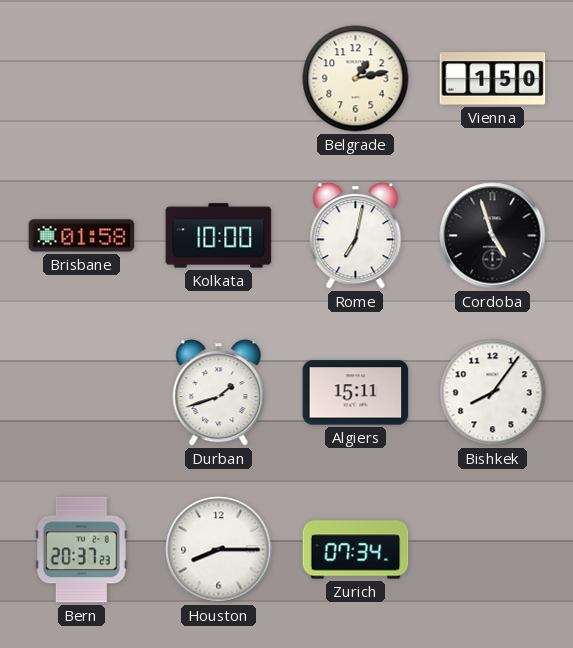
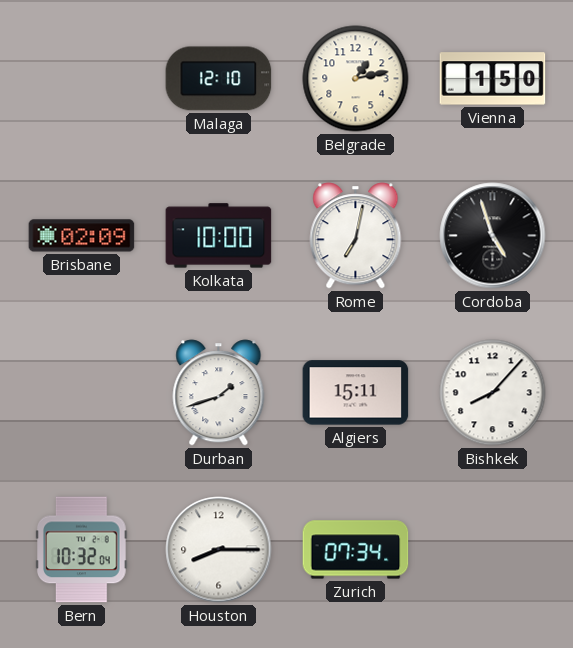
Malaga: none -> 12:10
Brisbane: 01:58 -> 02:09
Bishkek: 8:06 -> 8:07
Bern: 20:37 -> 10:32
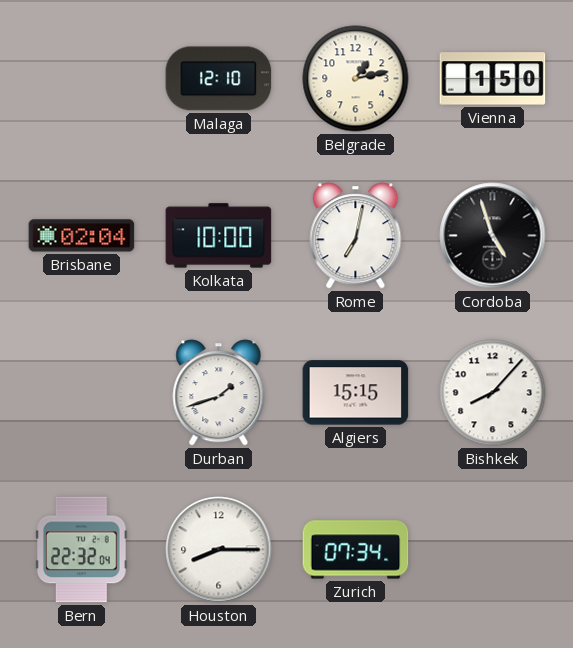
Brisbane: 02:09 -> 02:04
Algiers: 15:11 -> 15:15
Bern: 10:32 -> 22:32
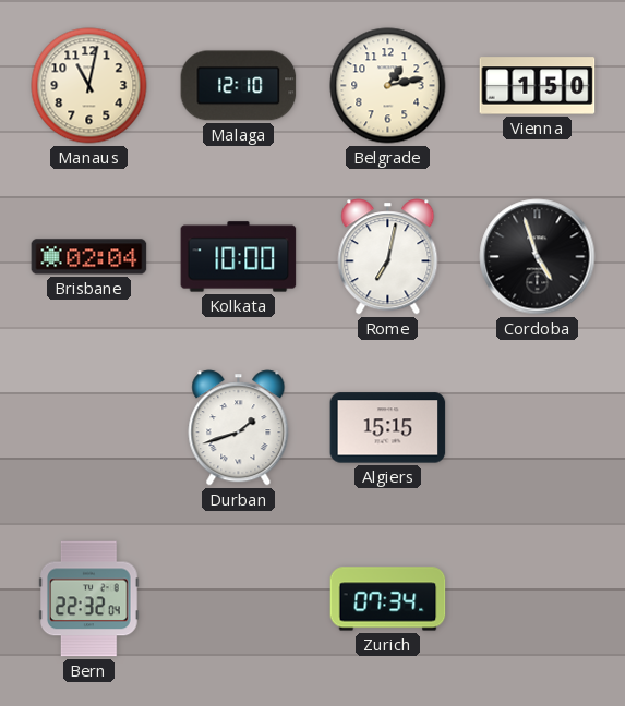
Manaus: none -> 11:02
Bishkek: 8:07 -> none
Houston: 8:15 -> none
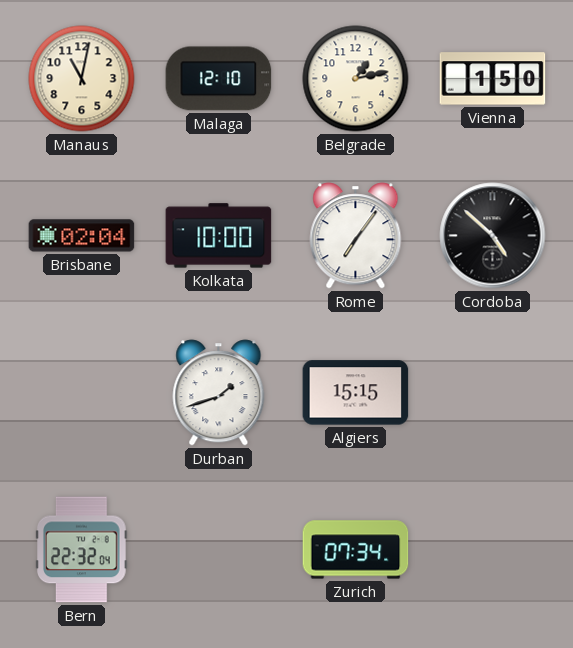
Rome: 7:02 -> 7:06
Cordoba: 4:57 -> 4:52
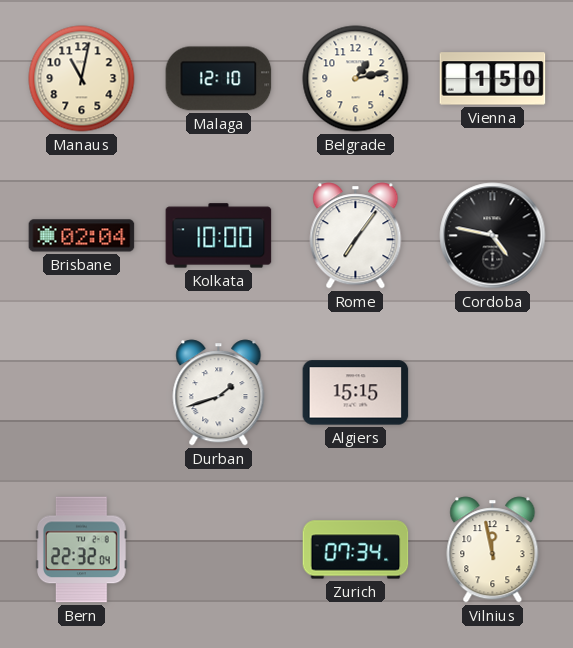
Cordoba: 4:52 -> 4:47
Vilnius: none -> 11:58
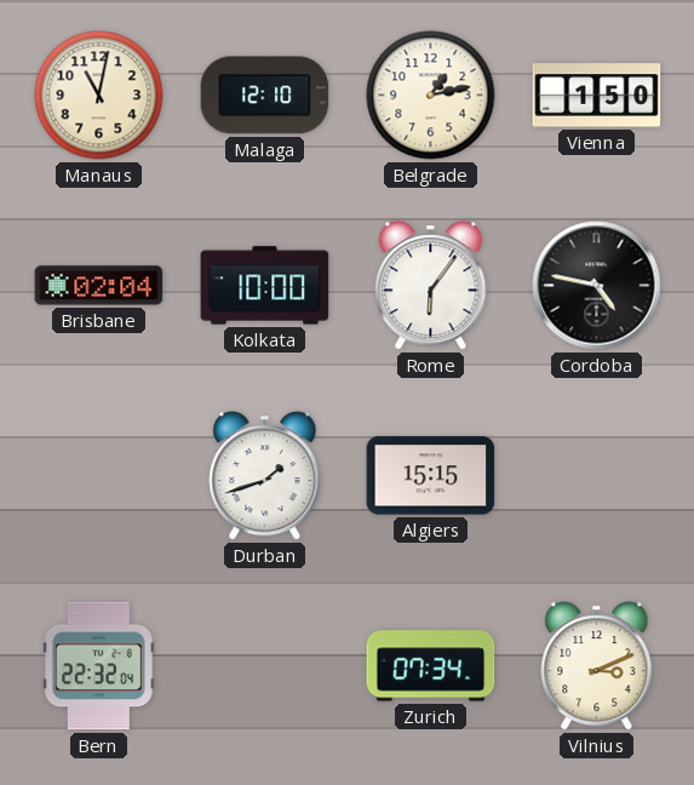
Rome: 7:06 -> 6:06
Vilnius: 11:58 -> 3:11
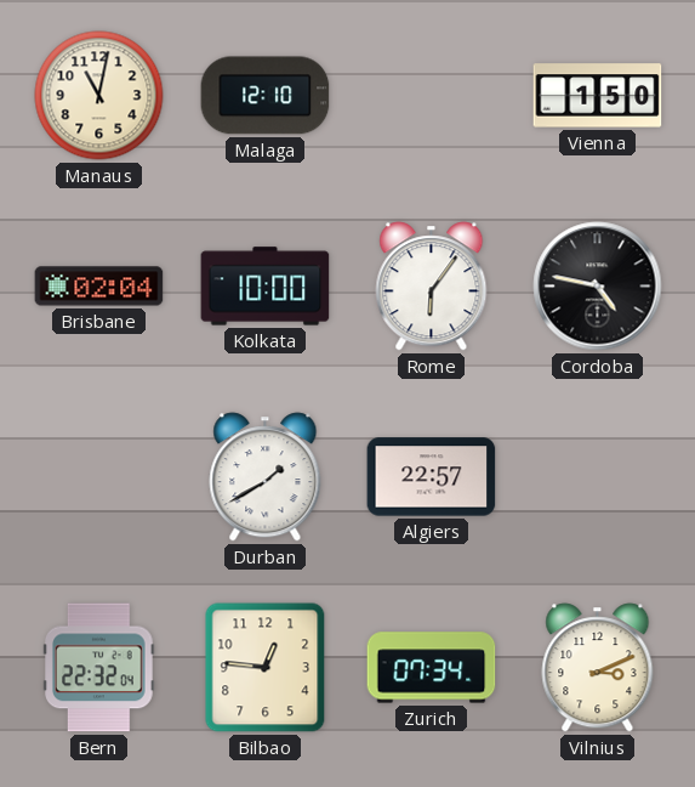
Belgrade: 1:13 -> none
Durban: 1:42 -> 1:40
Algiers: 15:15 -> 22:57
Bilbao: none -> 12:46
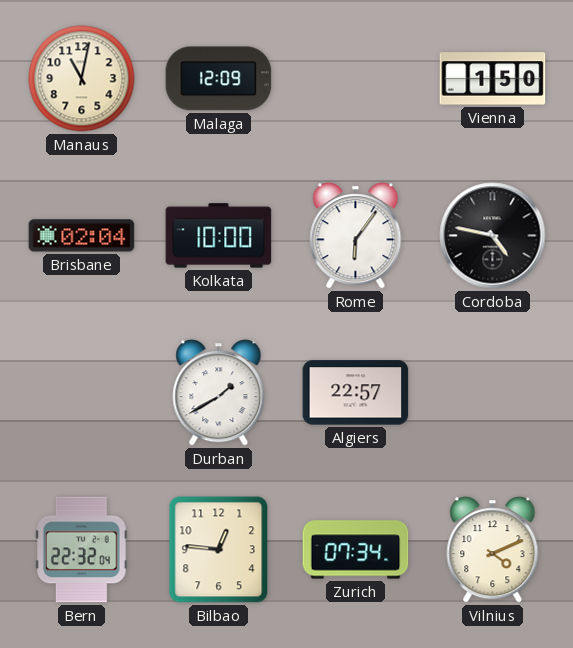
Malaga: 12:10 -> 12:09
Vilnius: 3:11 -> 4:11
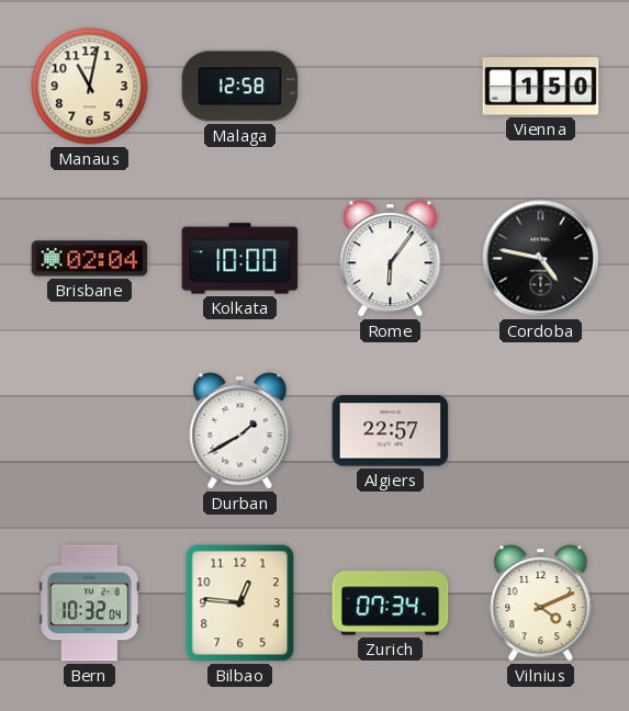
Malaga: 12:09 -> 12:58
Bern: 22:32 -> 10:32
